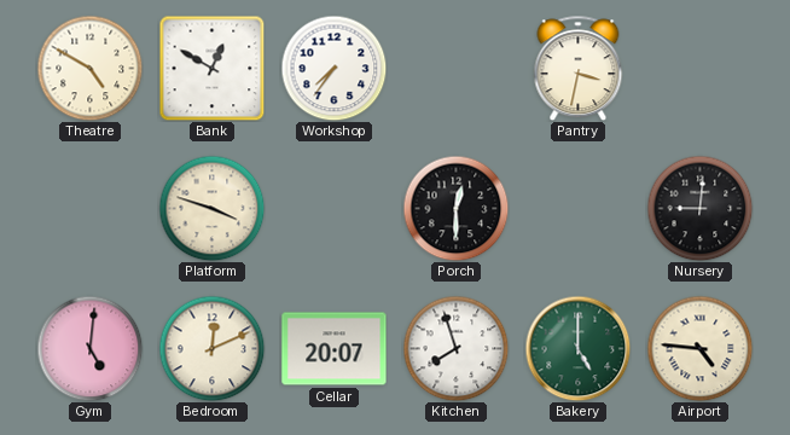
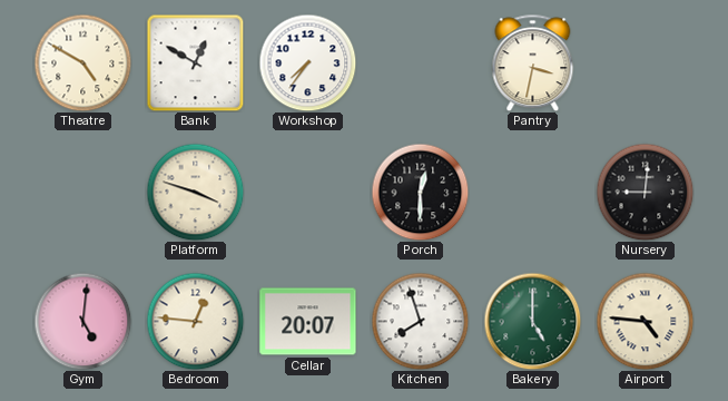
Bedroom: 12:11 -> 12:46
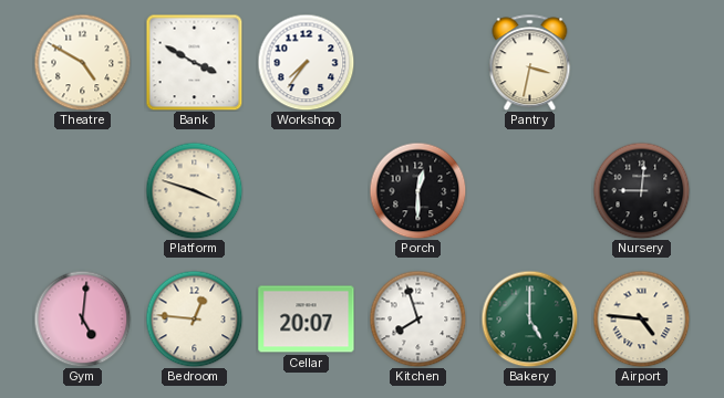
Bank: 12:50 -> 3:50
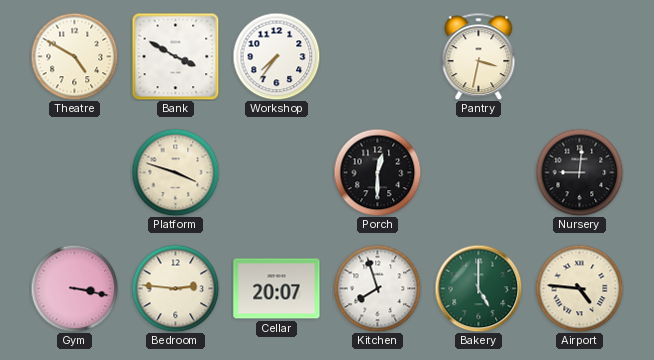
Gym: 5:01 -> 3:17
Bedroom: 12:46 -> 2:46
